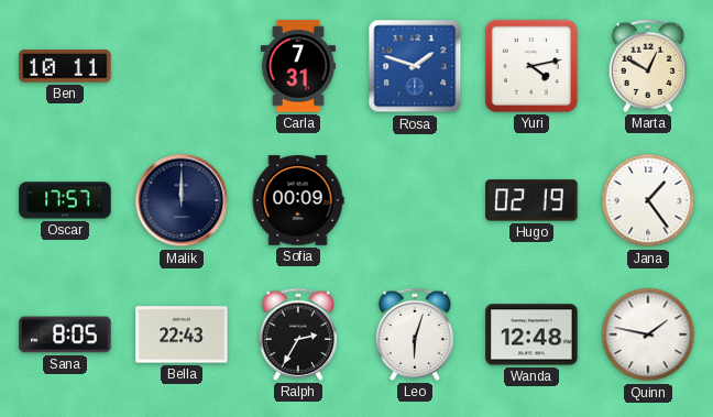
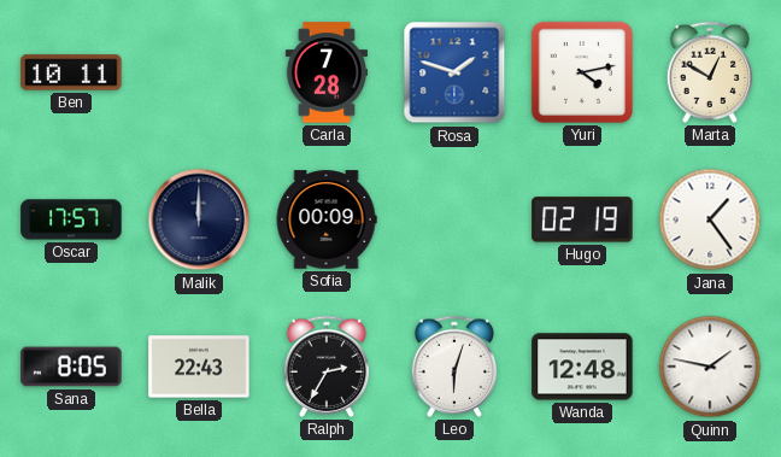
Carla: 7:31 -> 7:28
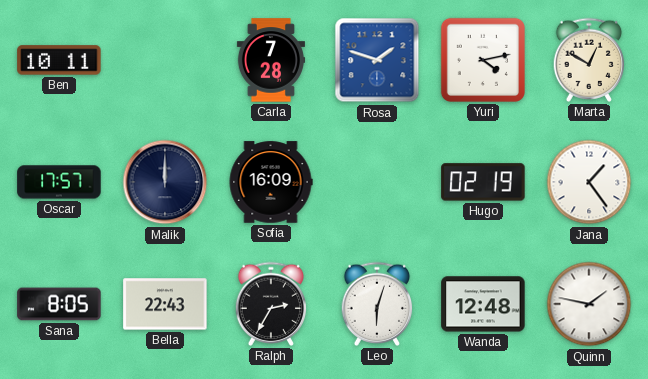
Sofia: 00:09 -> 16:09
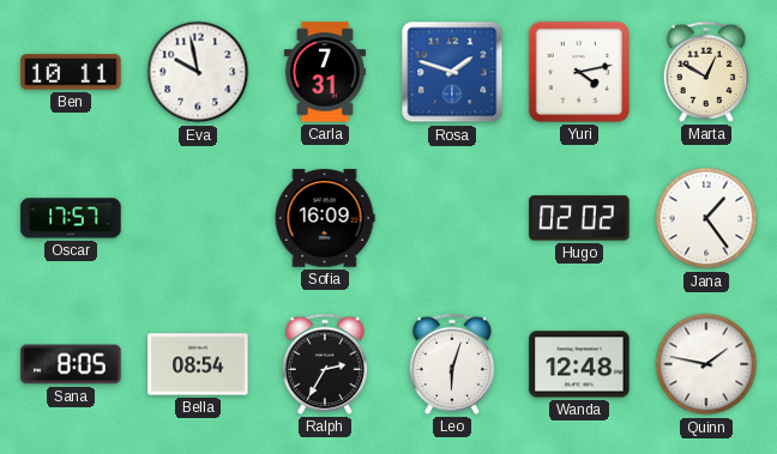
Eva: none -> 9:58
Carla: 7:28 -> 7:31
Malik: 12:00 -> none
Hugo: 02:19 -> 02:02
Bella: 22:43 -> 08:54
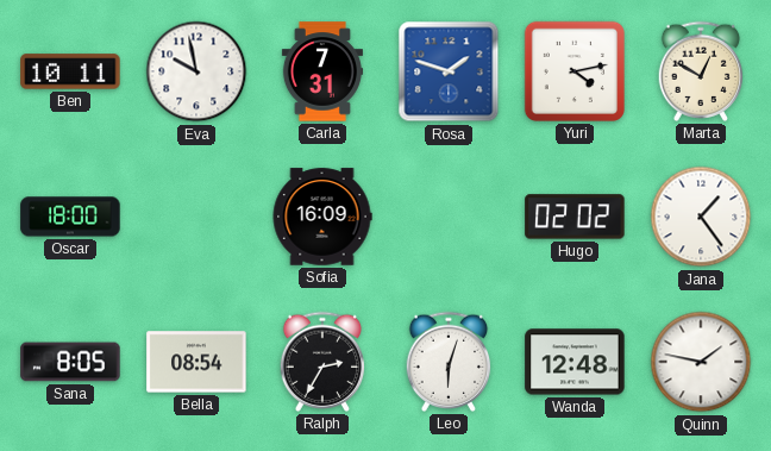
Oscar: 17:57 -> 18:00
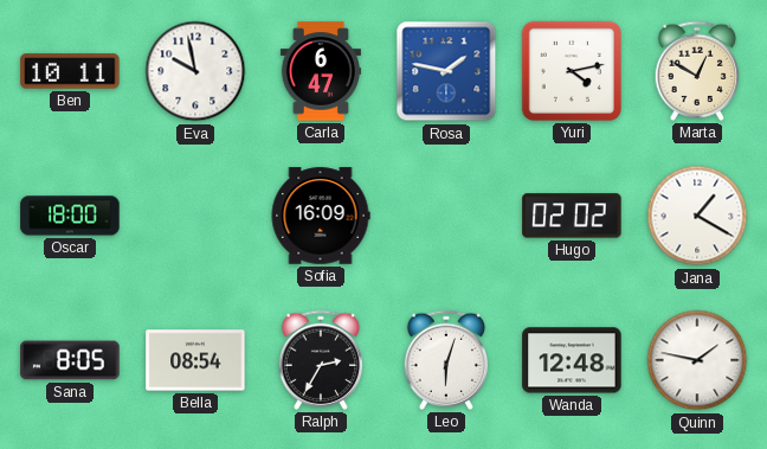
Carla: 7:31 -> 6:47
Rosa: 1:48 -> 1:47
Jana: 1:24 -> 1:20
